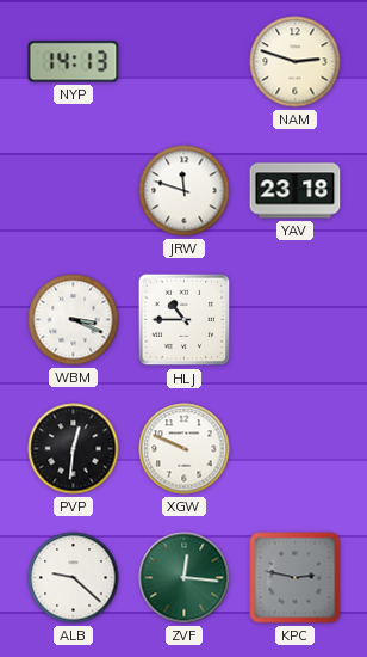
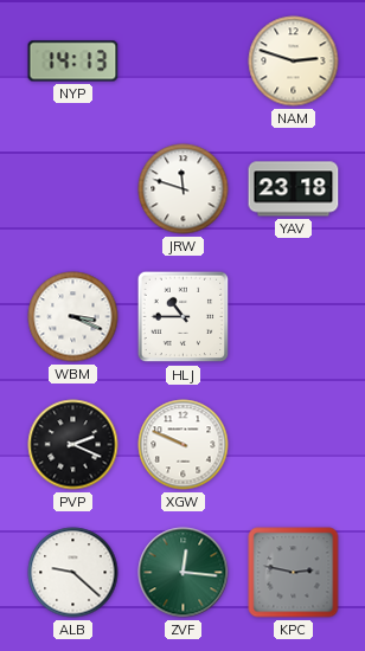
PVP: 12:31 -> 2:19
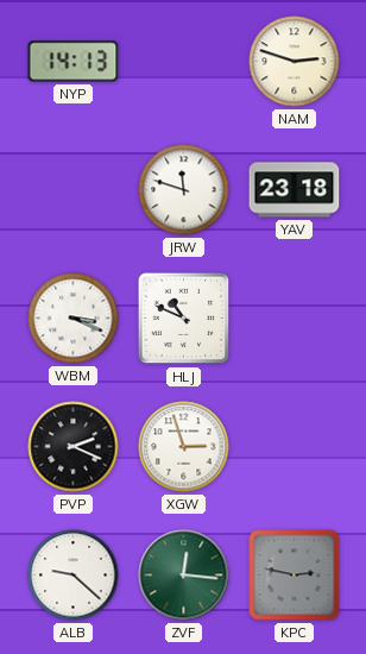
HLJ: 10:45 -> 10:49
XGW: 9:49 -> 2:57
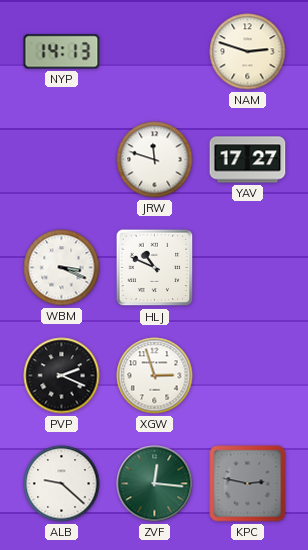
YAV: 23:18 -> 17:27
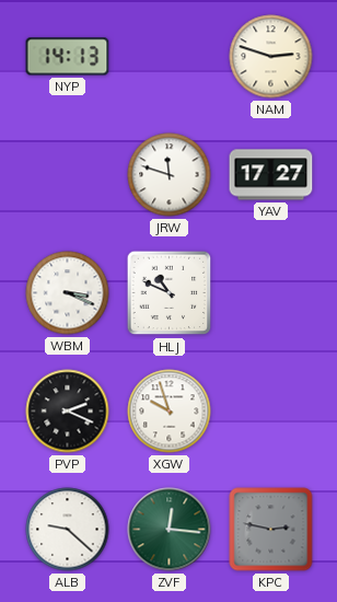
XGW: 2:57 -> 9:57
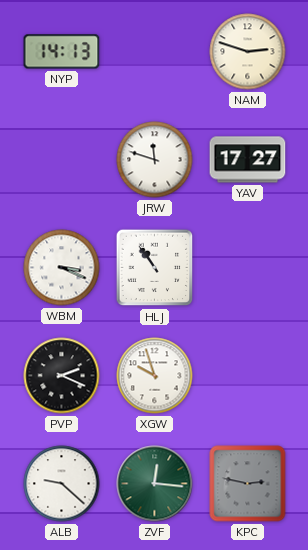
HLJ: 10:49 -> 10:54
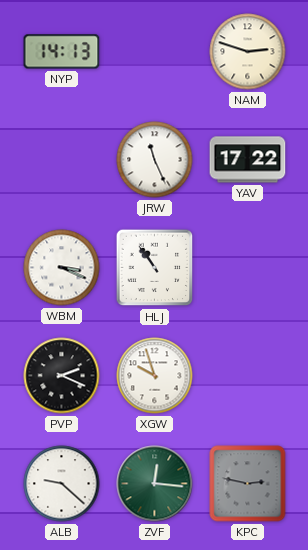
JRW: 11:48 -> 11:26
YAV: 17:27 -> 17:22
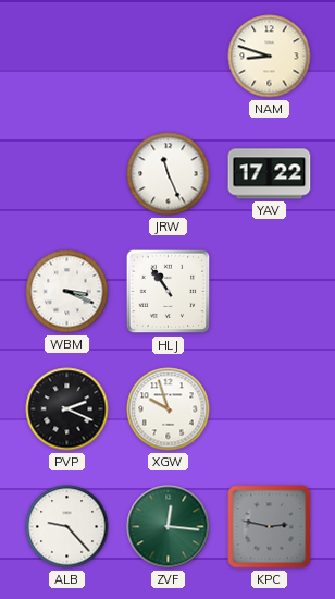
NYP: 14:13 -> none
NAM: 2:48 -> 8:48
ALB: 9:22 -> 9:23
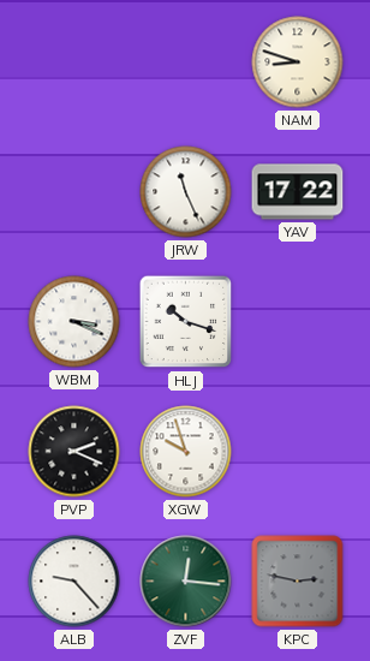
HLJ: 10:54 -> 10:18
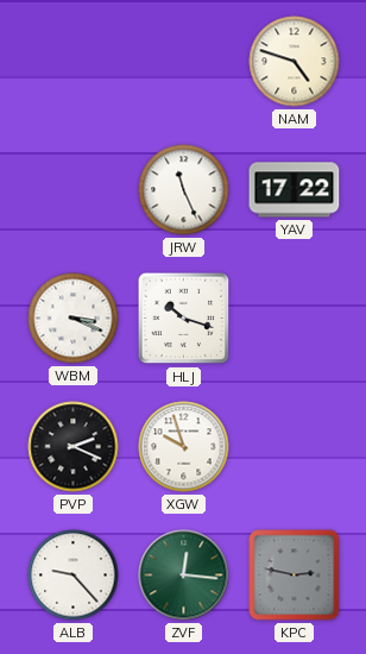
NAM: 8:48 -> 4:48
